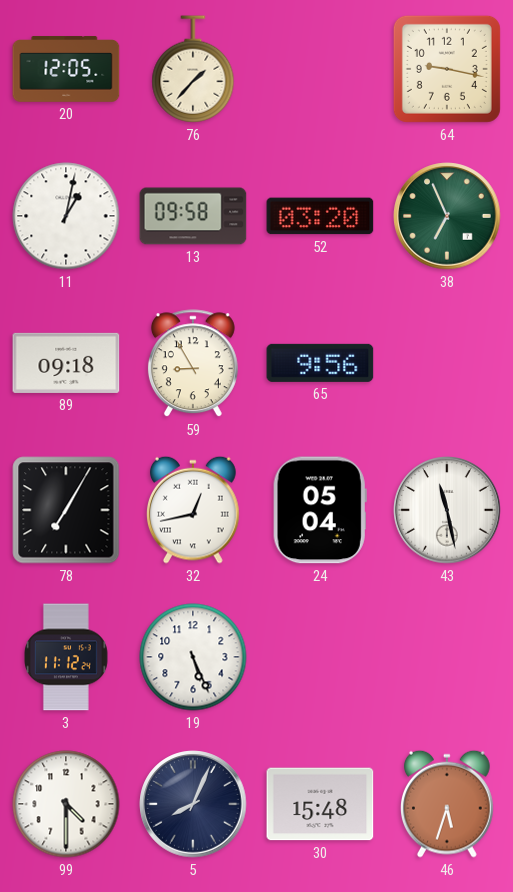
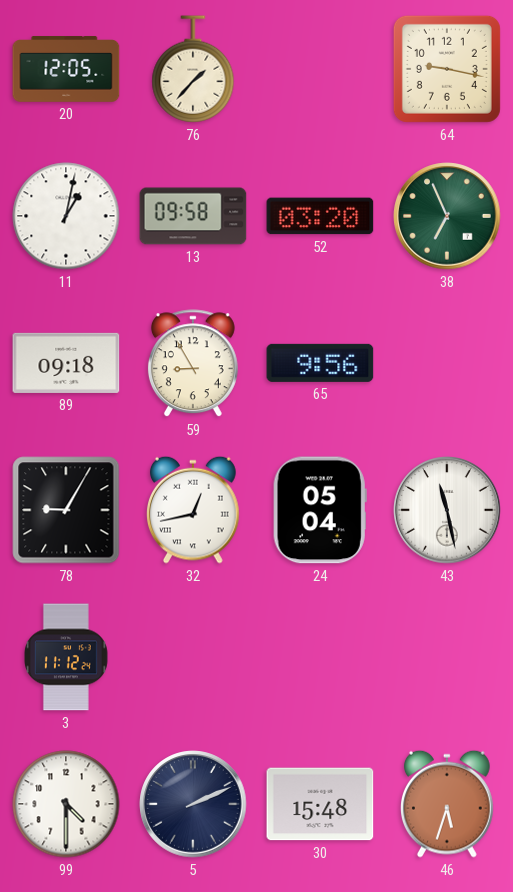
78: 7:05 -> 9:05
19: 5:26 -> none
5: 8:04 -> 2:11
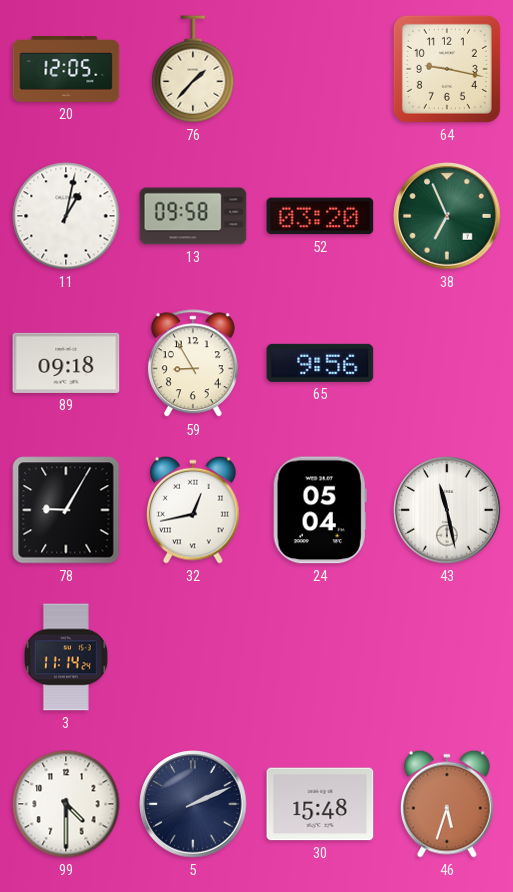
3: 11:12 -> 11:14
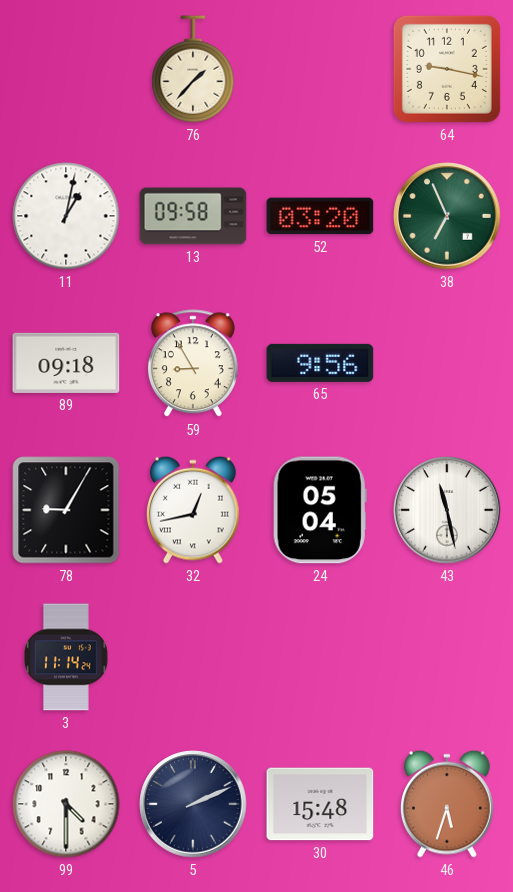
20: 12:05 -> none
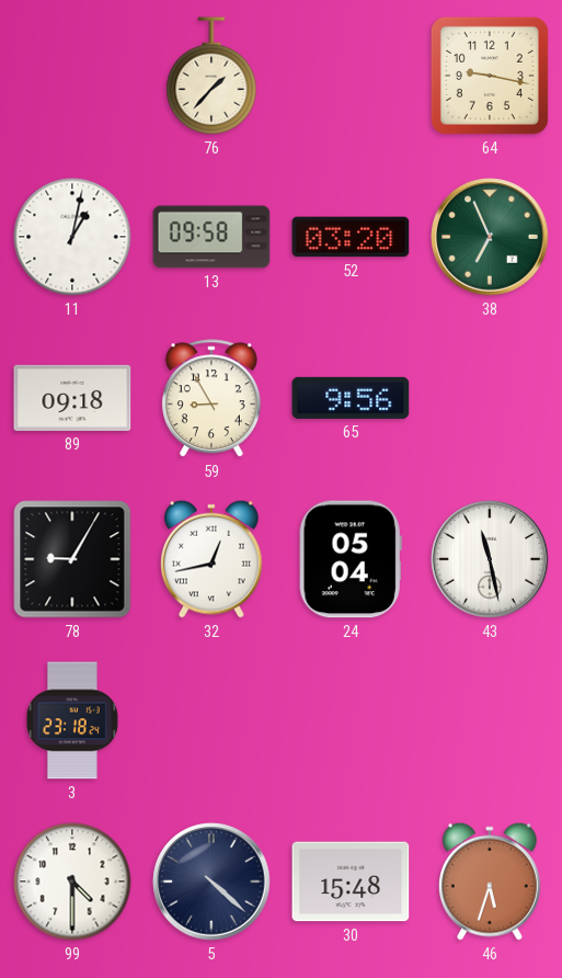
3: 11:14 -> 23:18
5: 2:11 -> 4:22
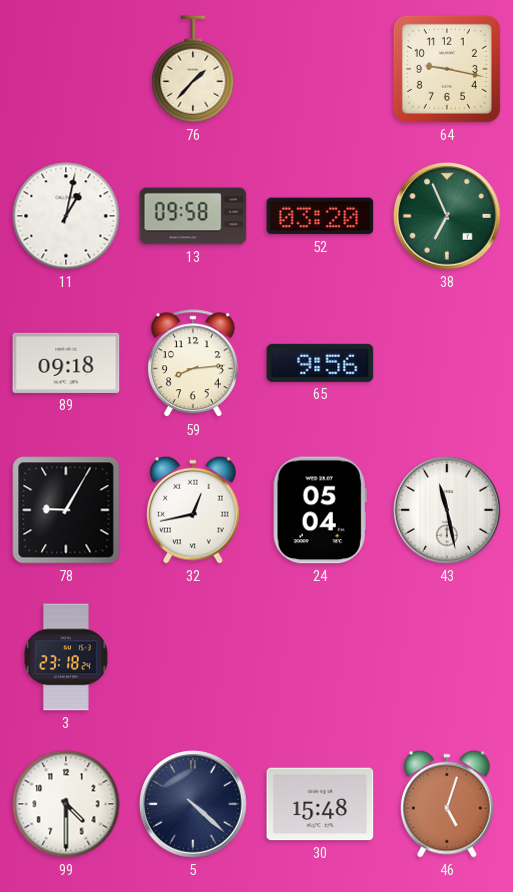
59: 8:55 -> 8:14
46: 5:33 -> 5:03
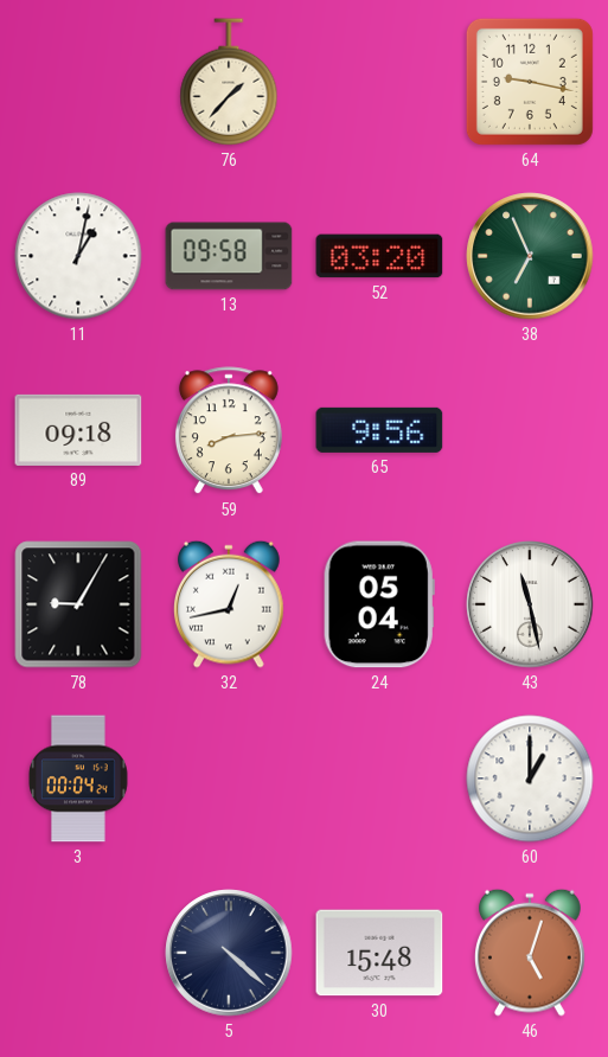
3: 23:18 -> 00:04
60: none -> 1:00
99: 4:30 -> none
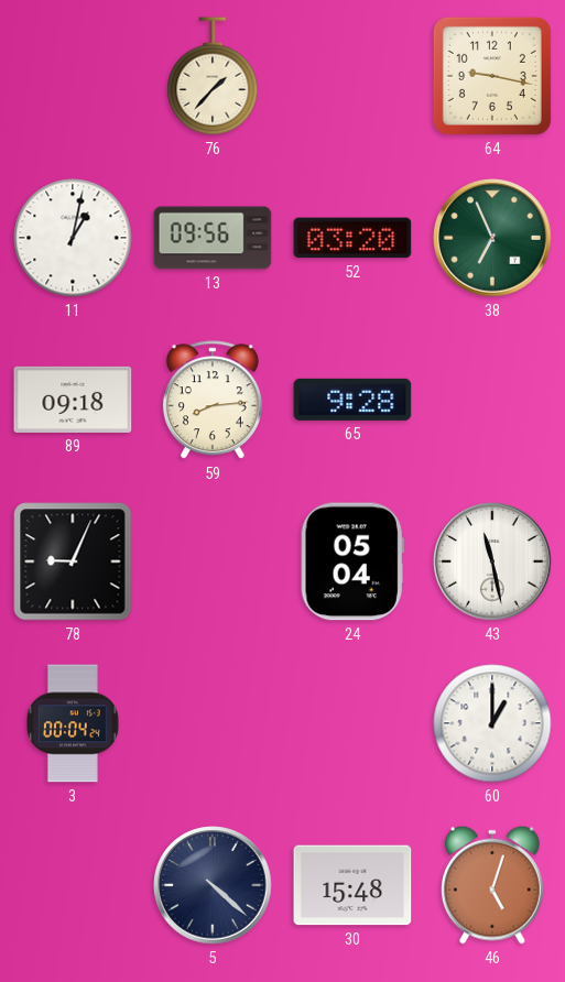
13: 09:58 -> 09:56
65: 9:56 -> 9:28
78: 9:05 -> 9:04
32: 12:43 -> none
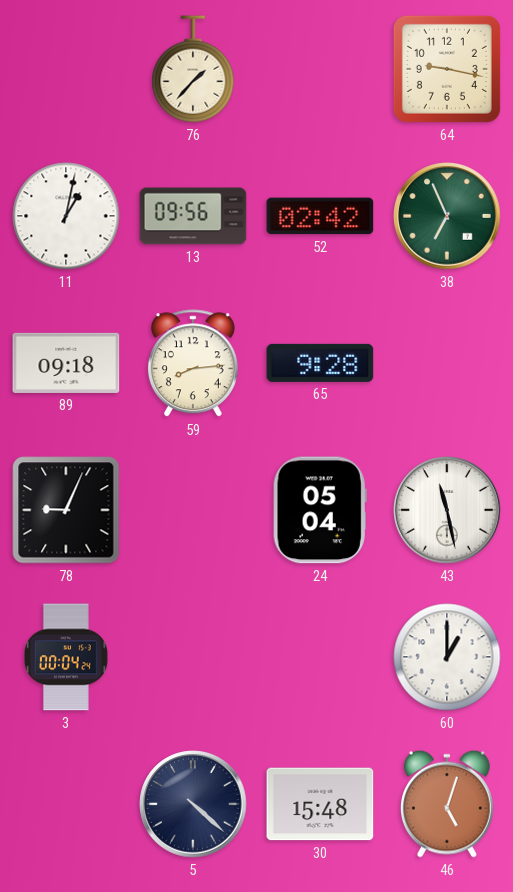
52: 03:20 -> 02:42
